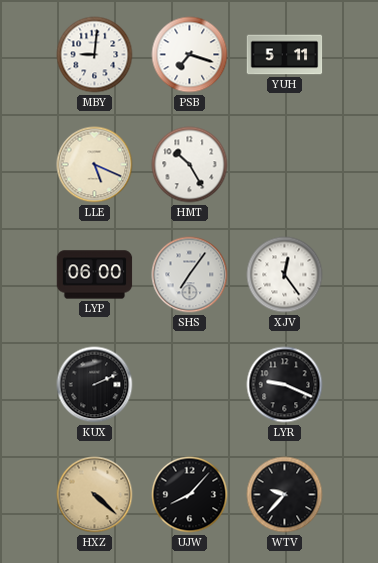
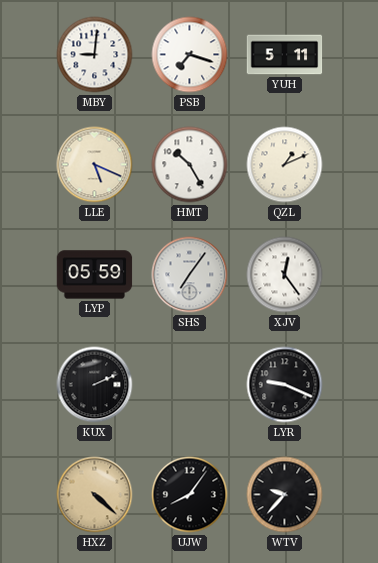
QZL: none -> 1:11
LYP: 06:00 -> 05:59
UJW: 8:07 -> 8:06
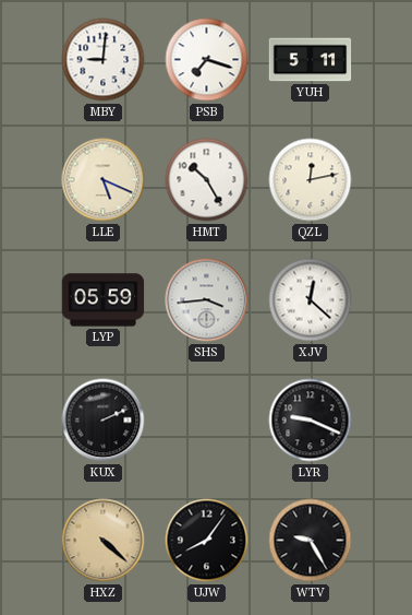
QZL: 1:11 -> 12:13
SHS: 7:06 -> 3:44
XJV: 12:24 -> 12:22
WTV: 9:37 -> 9:25
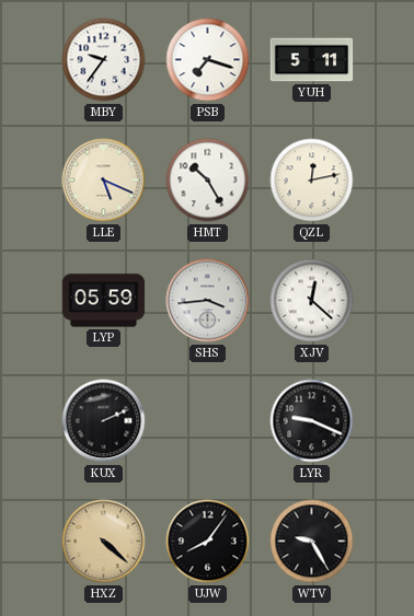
MBY: 9:01 -> 9:36
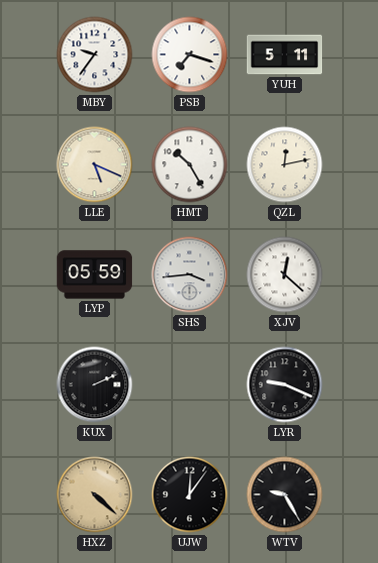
UJW: 8:06 -> 12:06
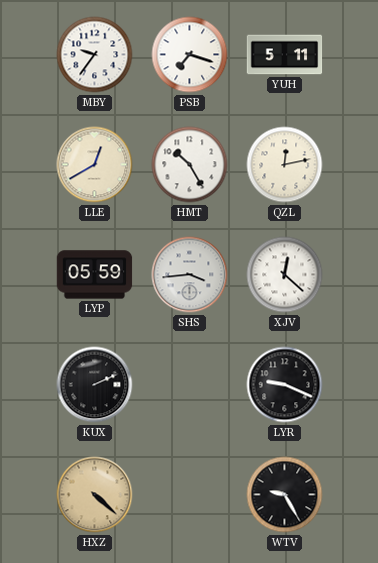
LLE: 5:19 -> 12:40
UJW: 12:06 -> none
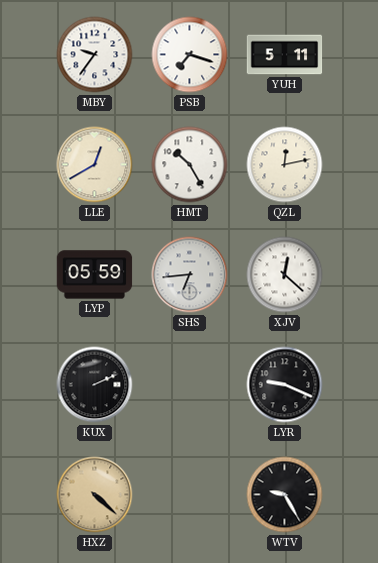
SHS: 3:44 -> 6:44
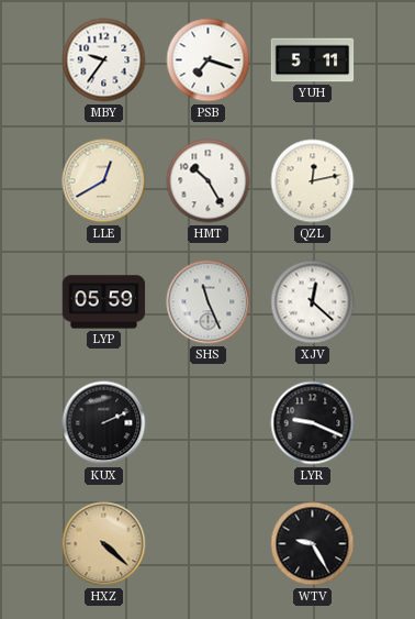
SHS: 6:44 -> 11:26
